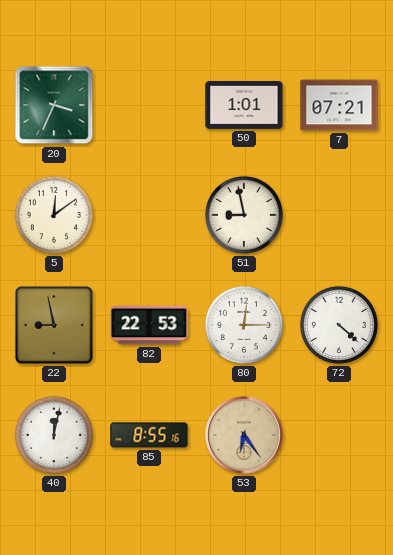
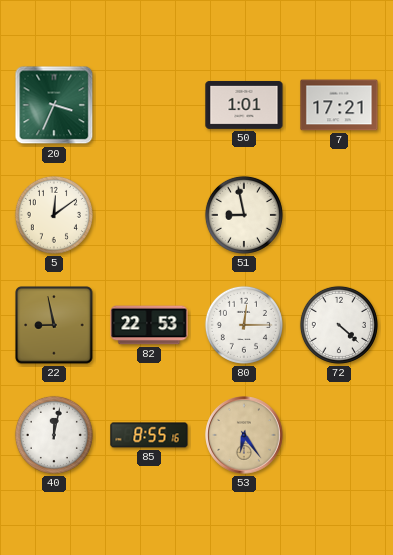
7: 07:21 -> 17:21
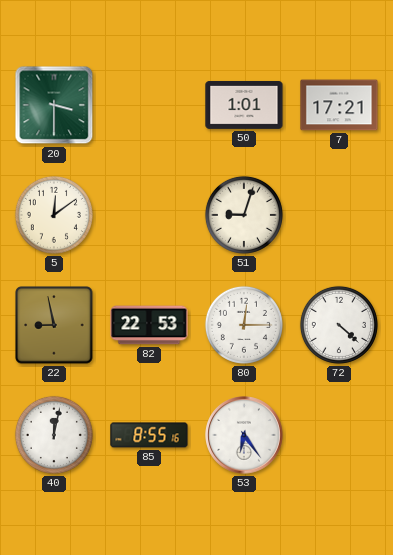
20: 3:34 -> 3:30
51: 8:58 -> 9:03
53 dial: champagne -> white
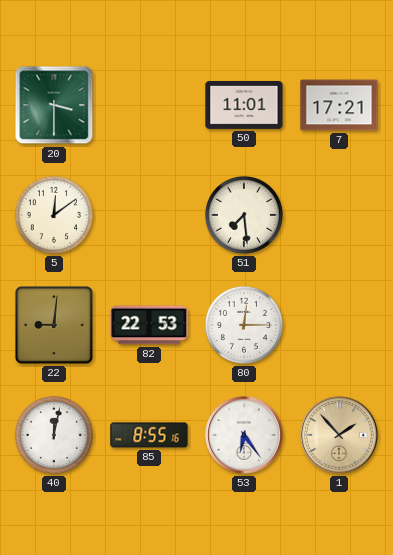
50: 1:01 -> 11:01
51: 9:03 -> 7:29
22: 8:58 -> 9:01
72: 4:22 -> none
1: none -> 1:53
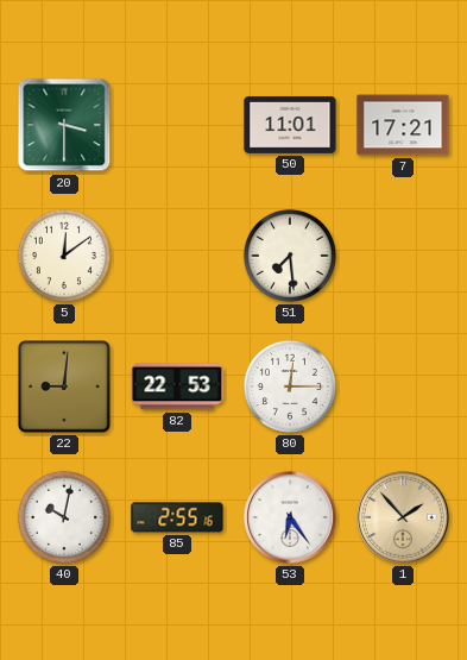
40: 12:02 -> 10:02
85: 8:55 -> 2:55
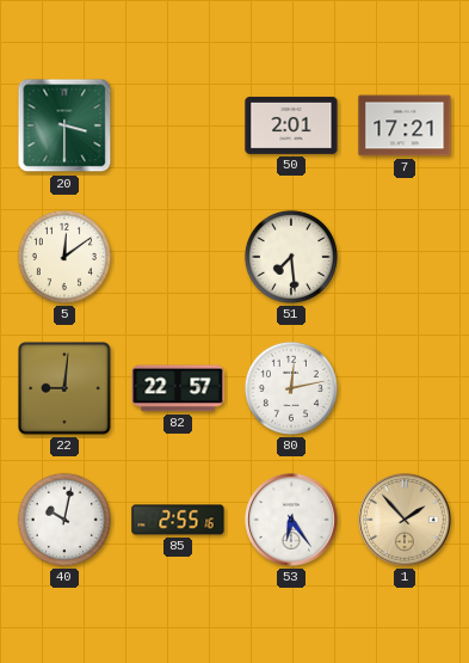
50: 11:01 -> 2:01
82: 22:53 -> 22:57
80: 12:15 -> 12:13
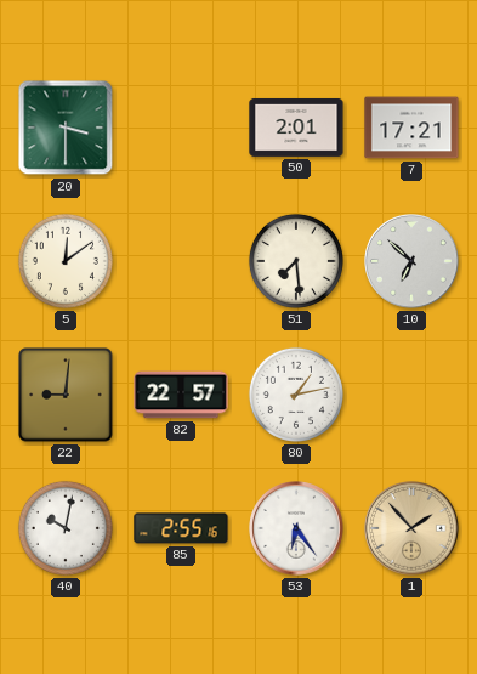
10: none -> 6:52
80: 12:13 -> 1:13
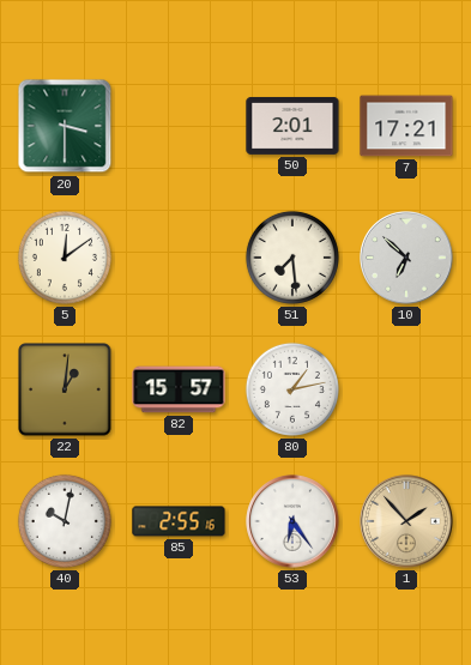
22: 9:01 -> 1:01
82: 22:57 -> 15:57
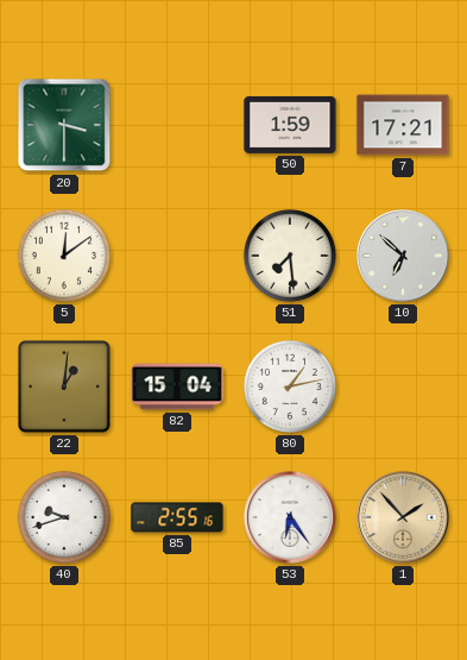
50: 2:01 -> 1:59
82: 15:57 -> 15:04
40: 10:02 -> 9:42
